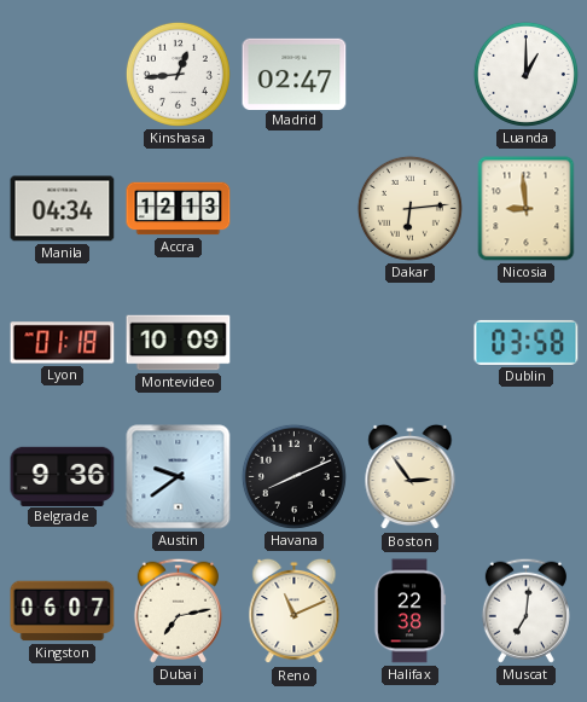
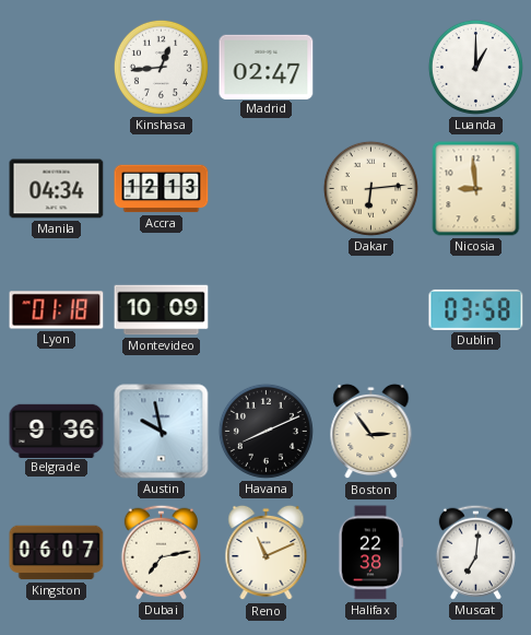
Austin: 9:39 -> 9:58
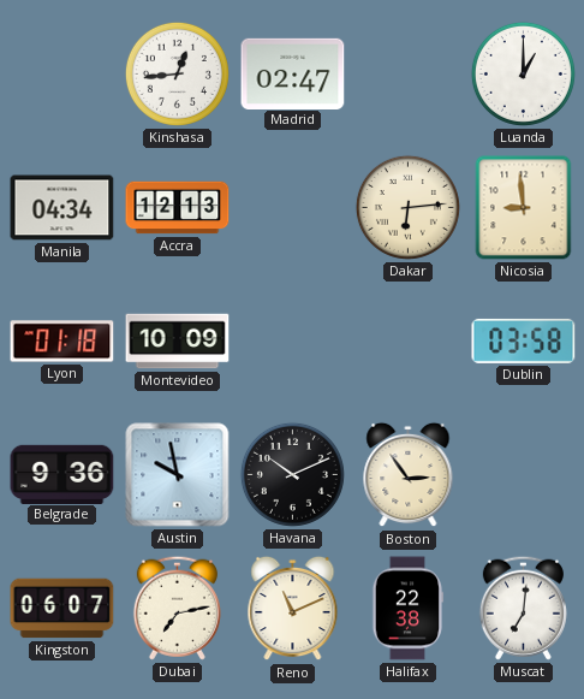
Havana: 8:11 -> 10:11
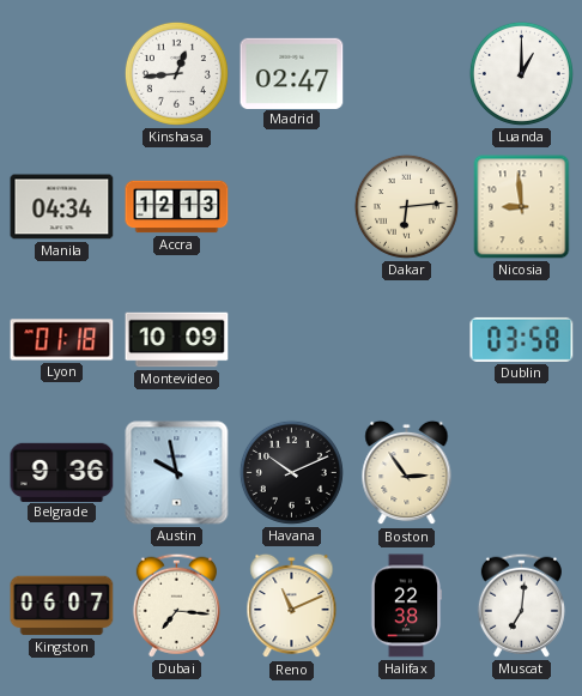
Dubai: 7:13 -> 7:16
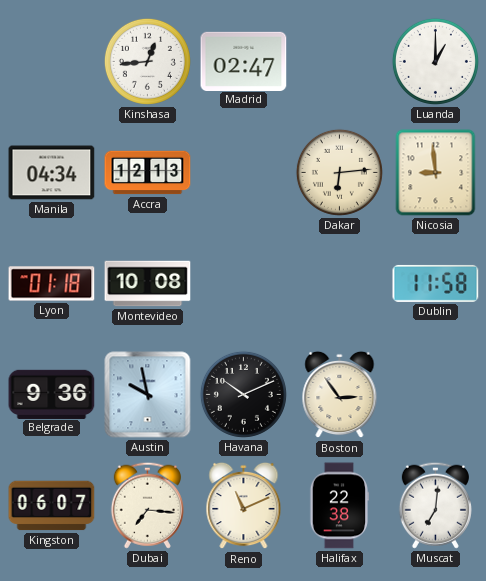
Montevideo: 10:09 -> 10:08
Dublin: 03:58 -> 11:58
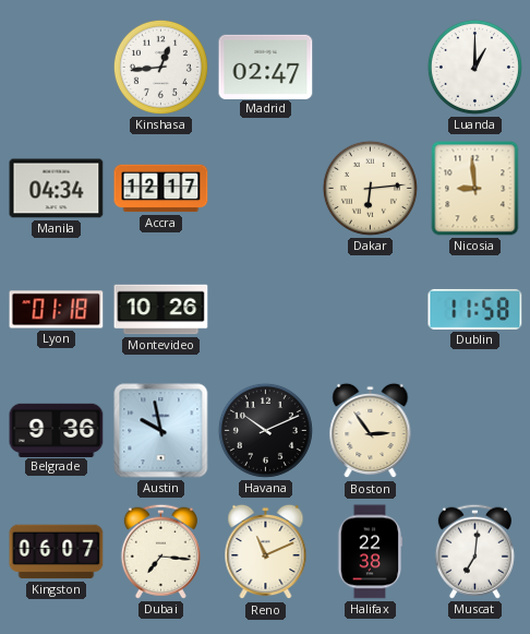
Accra: 12:13 -> 12:17
Montevideo: 10:08 -> 10:26
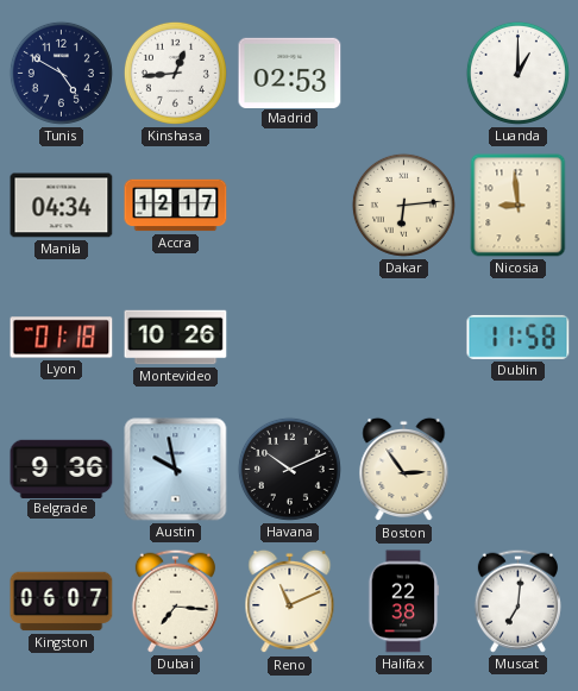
Tunis: none -> 4:50
Madrid: 02:47 -> 02:53
